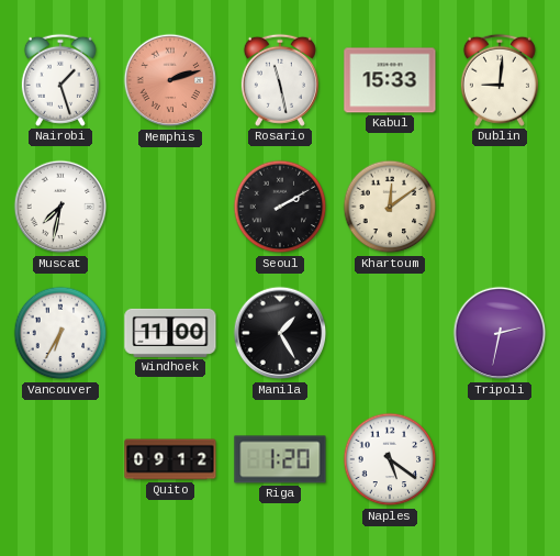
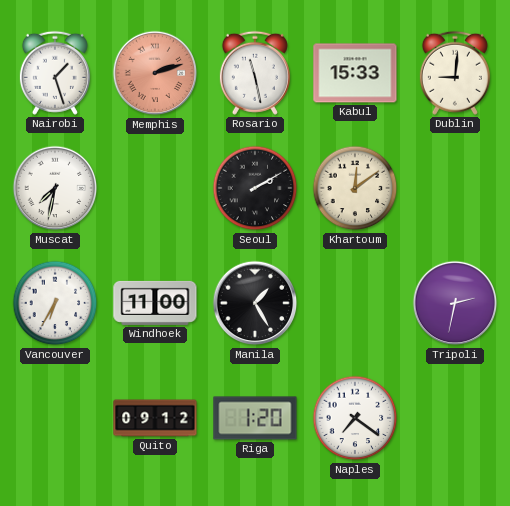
Naples: 5:21 -> 7:21
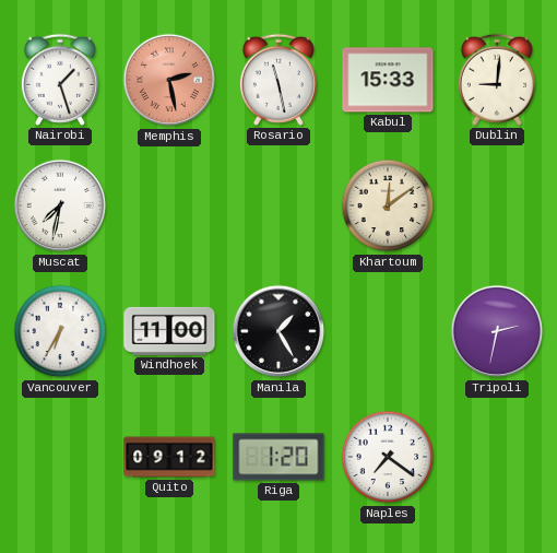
Memphis: 2:12 -> 2:28
Seoul: 2:10 -> none
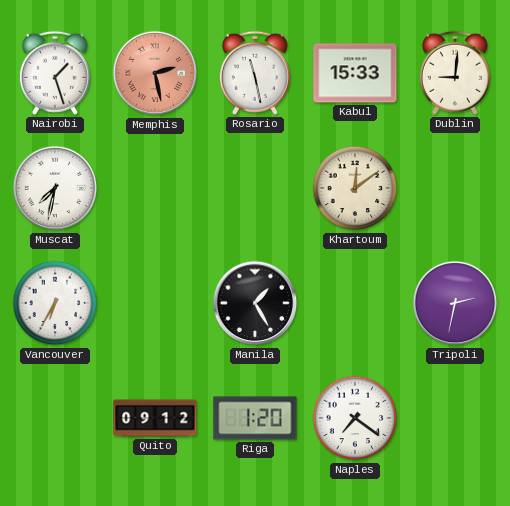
Windhoek: 11:00 -> none
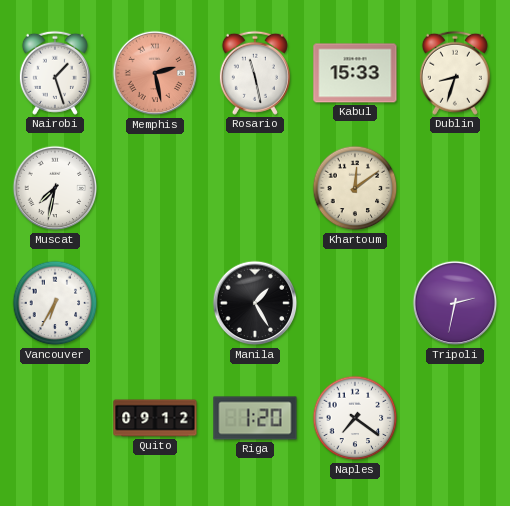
Dublin: 9:01 -> 8:33
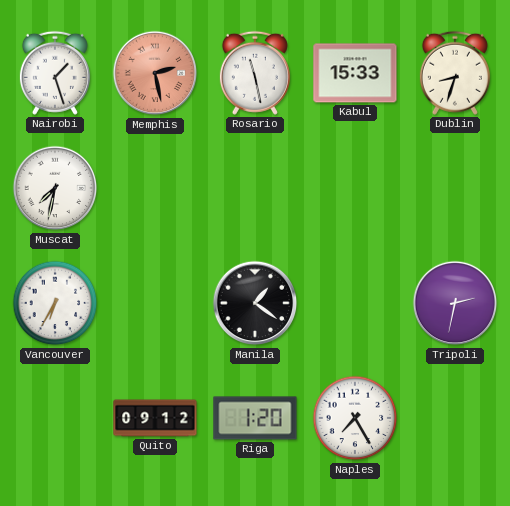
Khartoum: 12:09 -> none
Manila: 1:25 -> 1:21
Naples: 7:21 -> 7:25
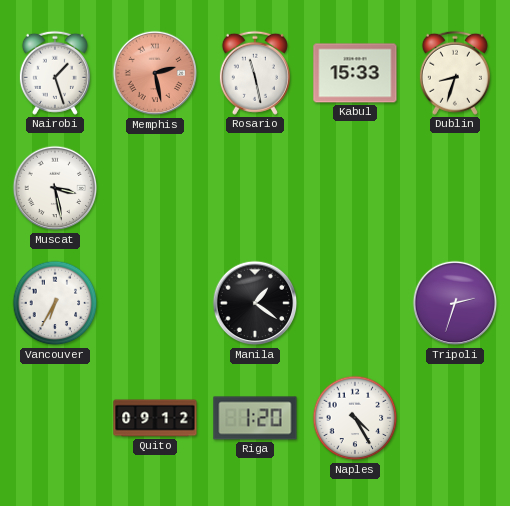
Muscat: 7:32 -> 3:28
Tripoli: 2:32 -> 2:33
Naples: 7:25 -> 4:25
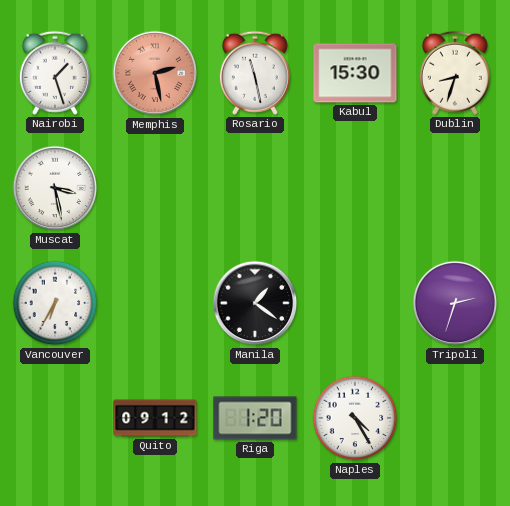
Kabul: 15:33 -> 15:30
